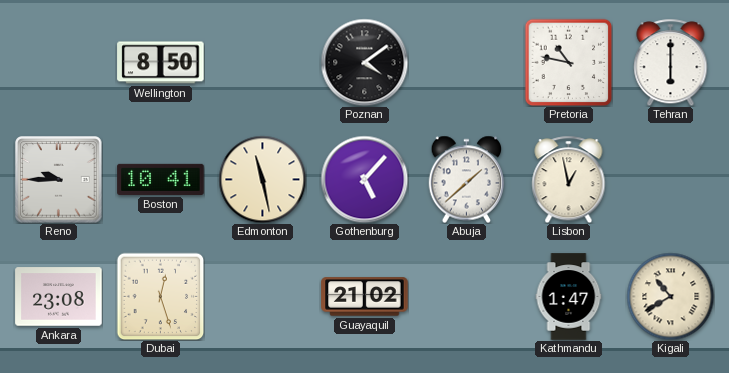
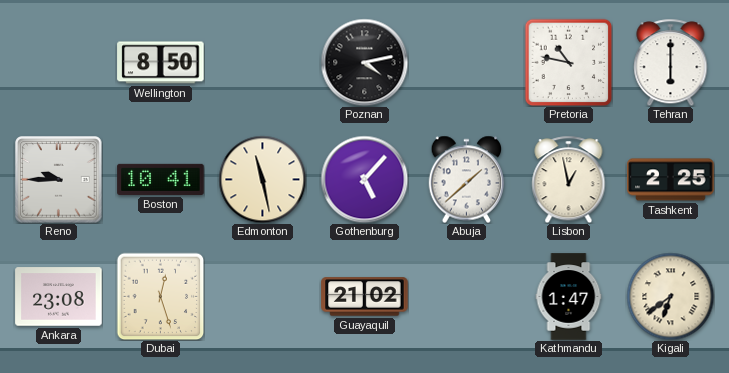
Poznan: 4:09 -> 4:13
Tashkent: none -> 2:25
Kigali: 10:40 -> 6:39
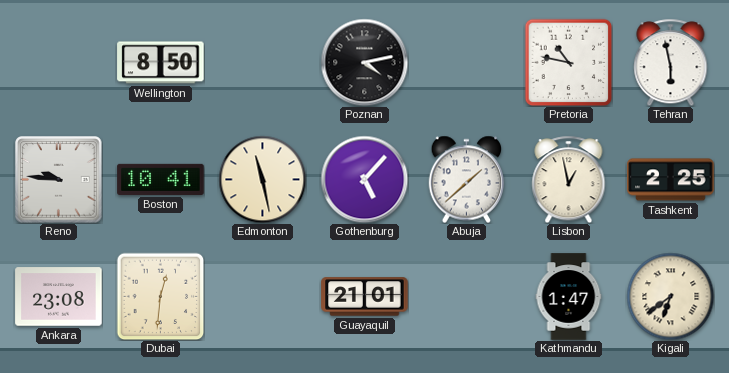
Tehran: 6:00 -> 5:58
Reno: 9:45 -> 9:46
Dubai: 12:27 -> 12:31
Guayaquil: 21:02 -> 21:01
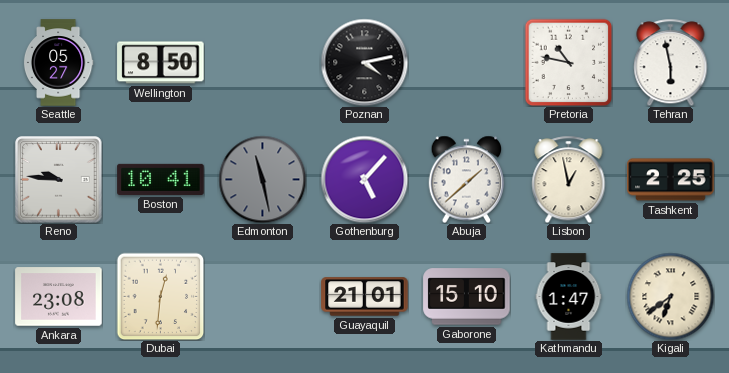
Seattle: none -> 05:27
Edmonton dial: cream -> grey
Gaborone: none -> 15:10
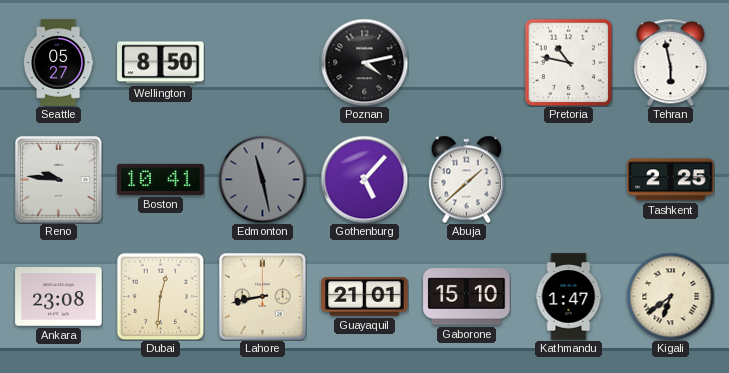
Lisbon: 12:58 -> none
Lahore: none -> 8:43
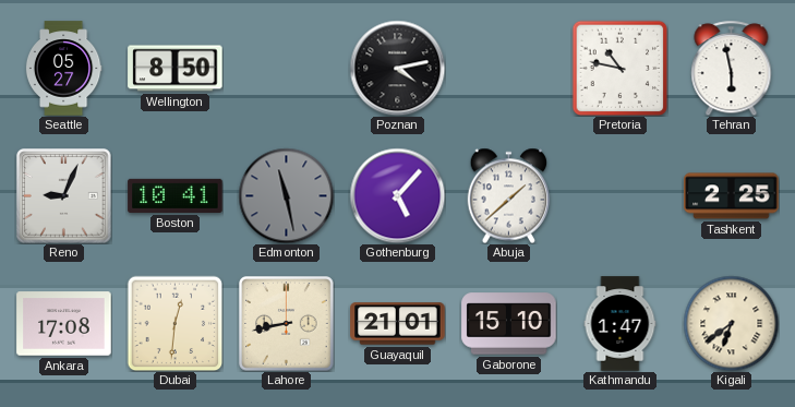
Reno: 9:46 -> 9:04
Ankara: 23:08 -> 17:08
